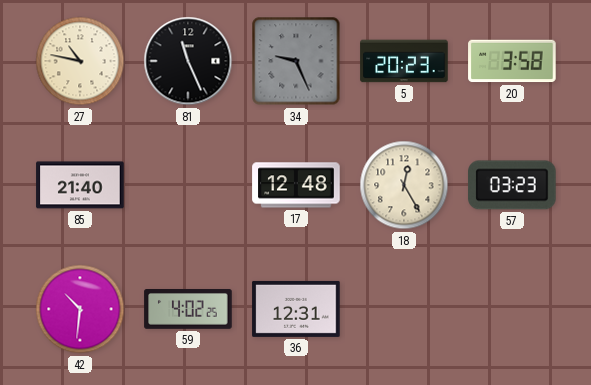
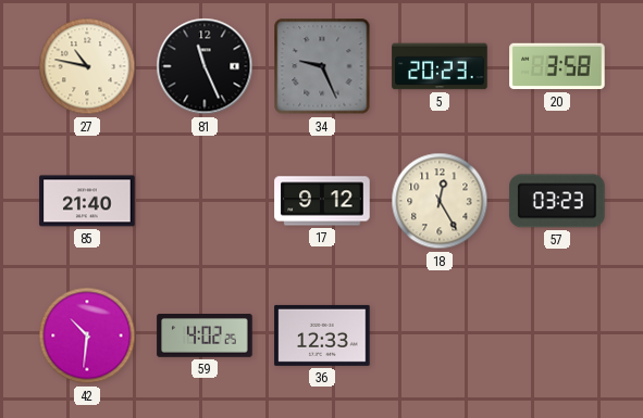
17: 12:48 -> 9:12
36: 12:31 -> 12:33
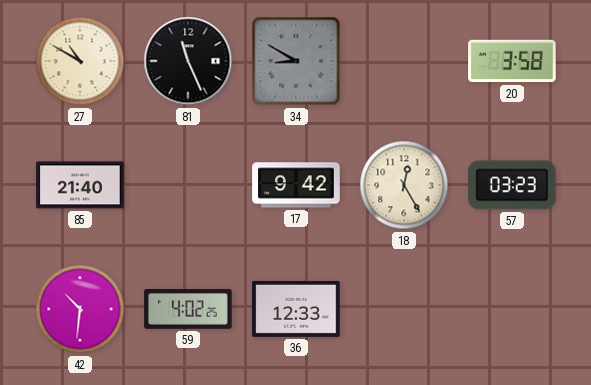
27: 10:47 -> 10:50
34: 9:26 -> 8:50
5: 20:23 -> none
17: 9:12 -> 9:42
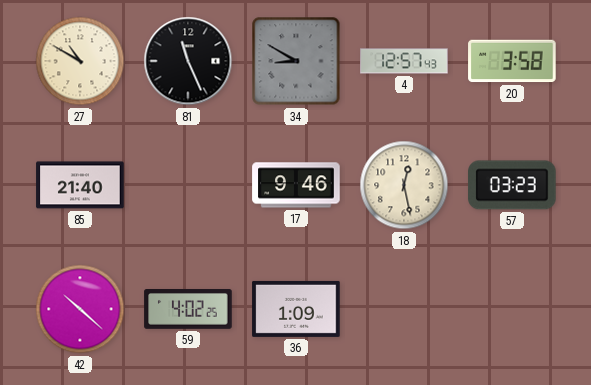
4: none -> 12:57
17: 9:42 -> 9:46
18: 12:25 -> 12:28
42: 10:31 -> 10:22
36: 12:33 -> 1:09
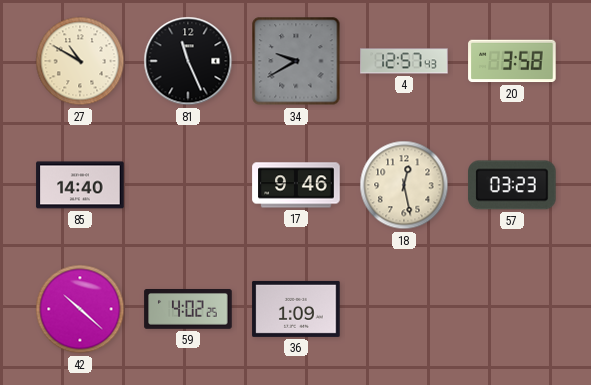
34: 8:50 -> 9:40
85: 21:40 -> 14:40
